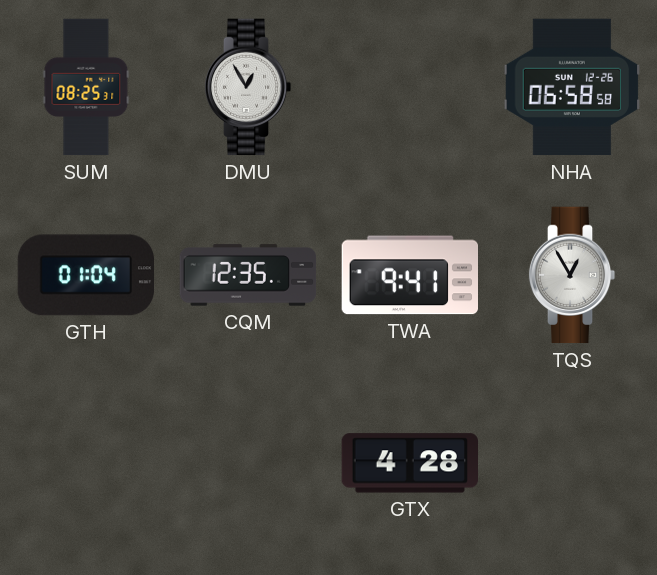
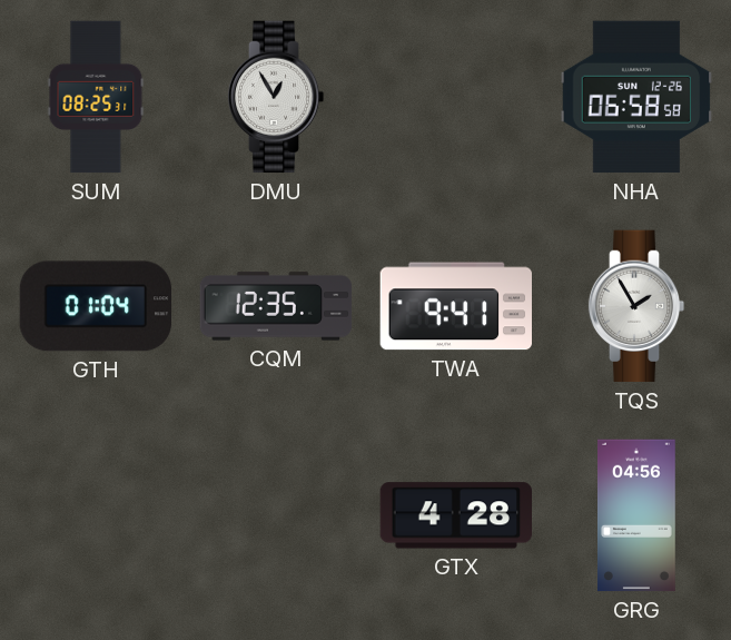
TQS: 12:55 -> 1:55
GRG: none -> 04:56
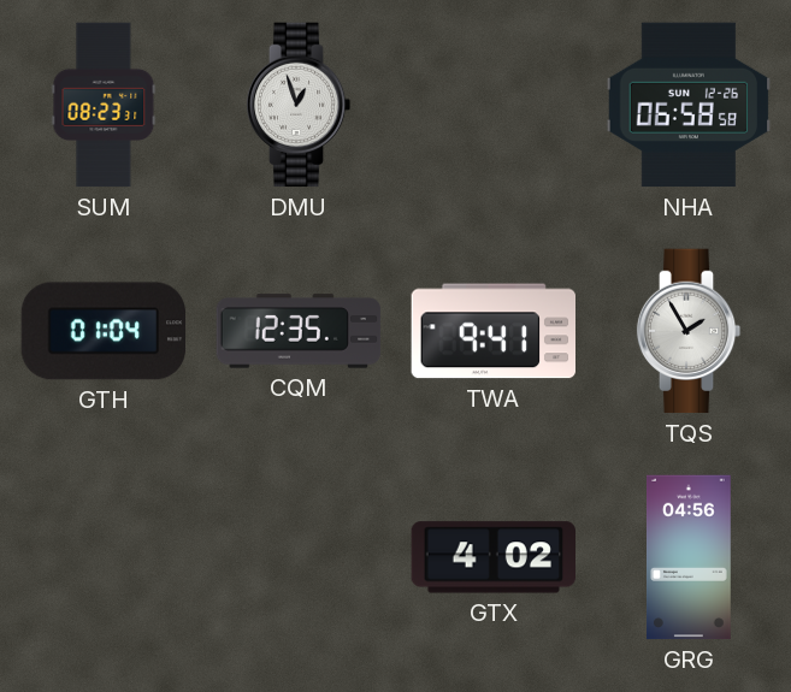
SUM: 08:25 -> 08:23
DMU: 12:55 -> 12:57
GTX: 4:28 -> 4:02
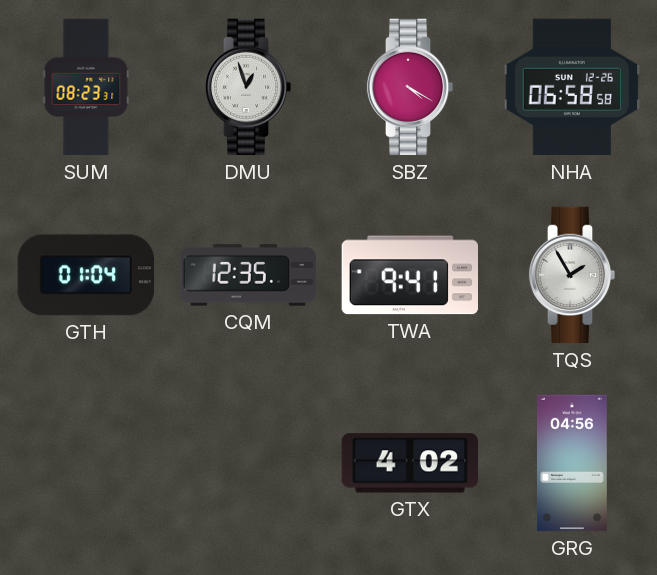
SBZ: none -> 4:20
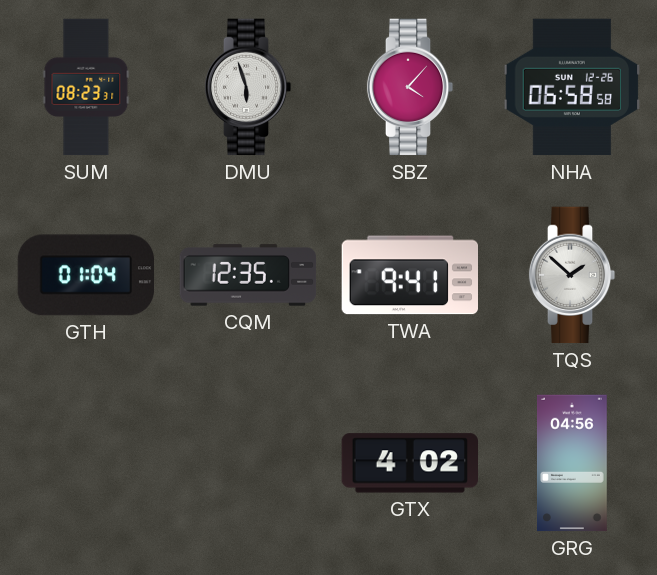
DMU: 12:57 -> 5:57
SBZ: 4:20 -> 4:07
TQS: 1:55 -> 1:52
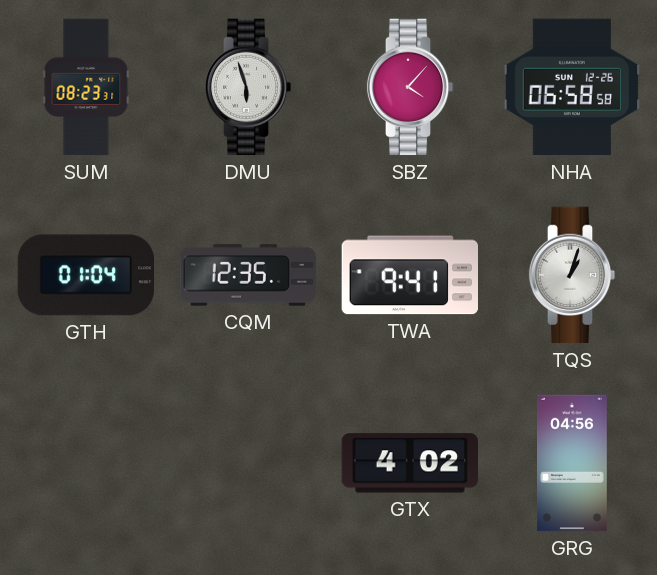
TQS: 1:52 -> 1:03
